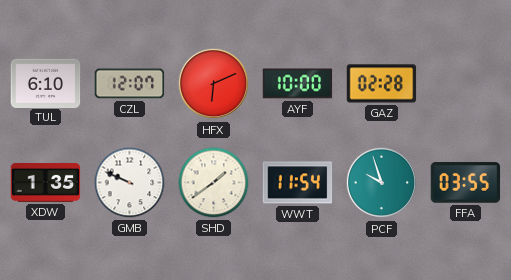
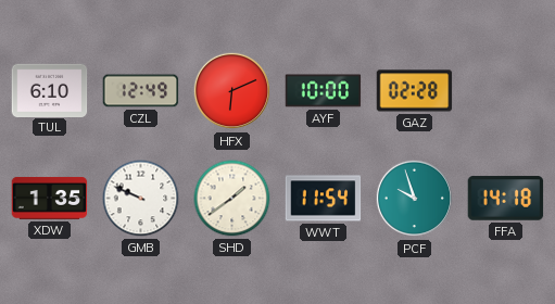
CZL: 12:07 -> 12:49
FFA: 03:55 -> 14:18
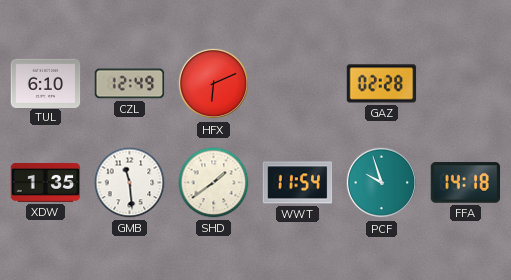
AYF: 10:00 -> none
GMB: 9:49 -> 11:29
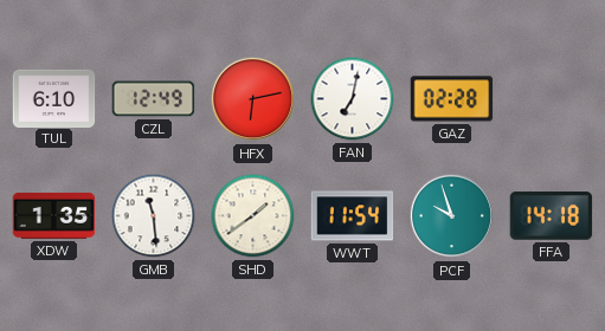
HFX: 6:11 -> 6:13
FAN: none -> 7:02
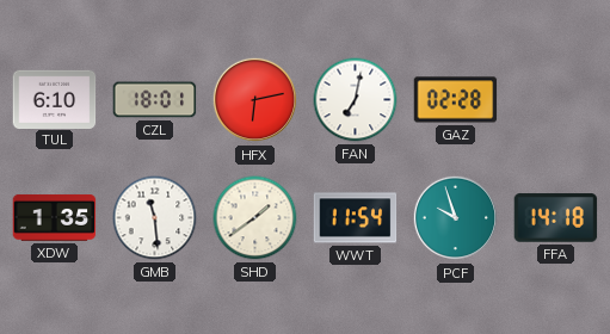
CZL: 12:49 -> 18:01
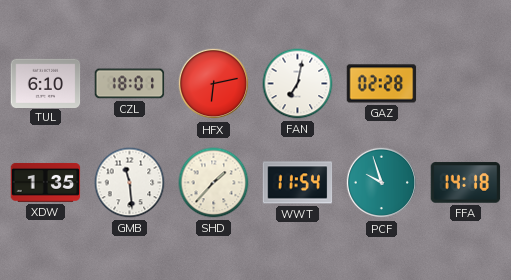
SHD: 1:39 -> 1:37
